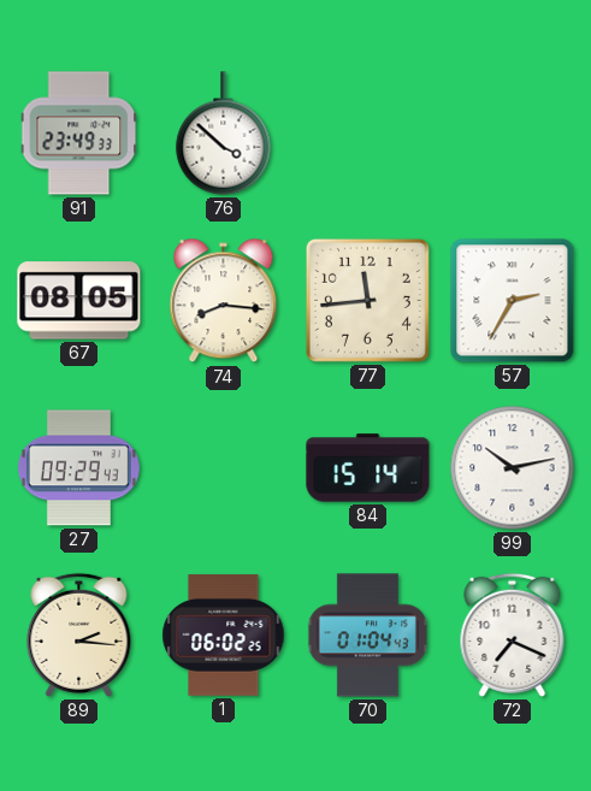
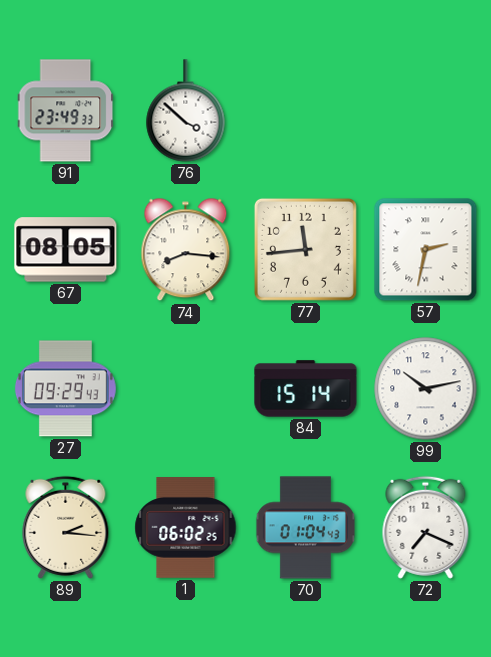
57: 2:35 -> 2:32
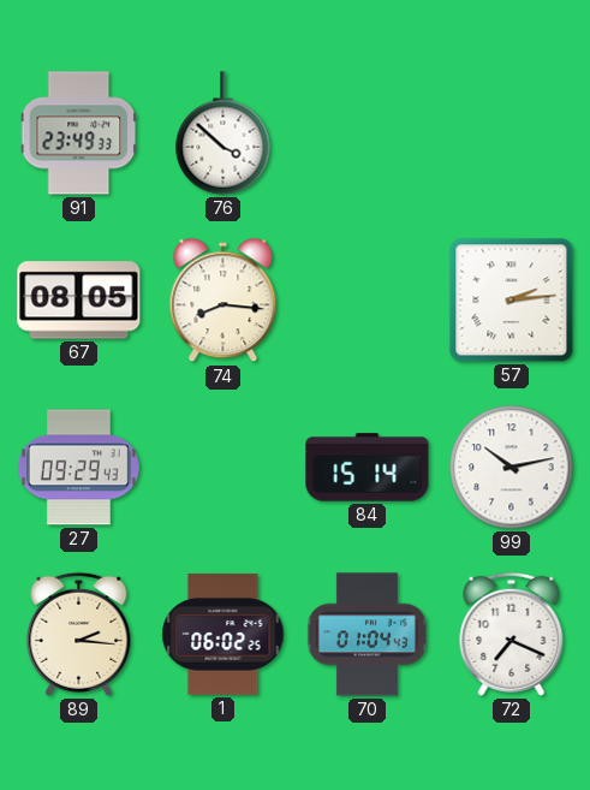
77: 11:44 -> none
57: 2:32 -> 2:14
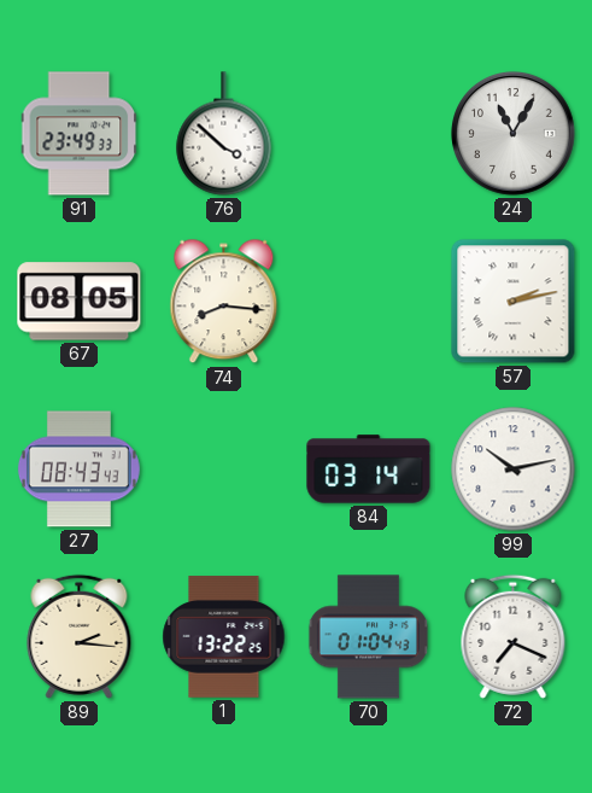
24: none -> 11:05
57: 2:14 -> 2:13
27: 09:29 -> 08:43
84: 15:14 -> 03:14
1: 06:02 -> 13:22
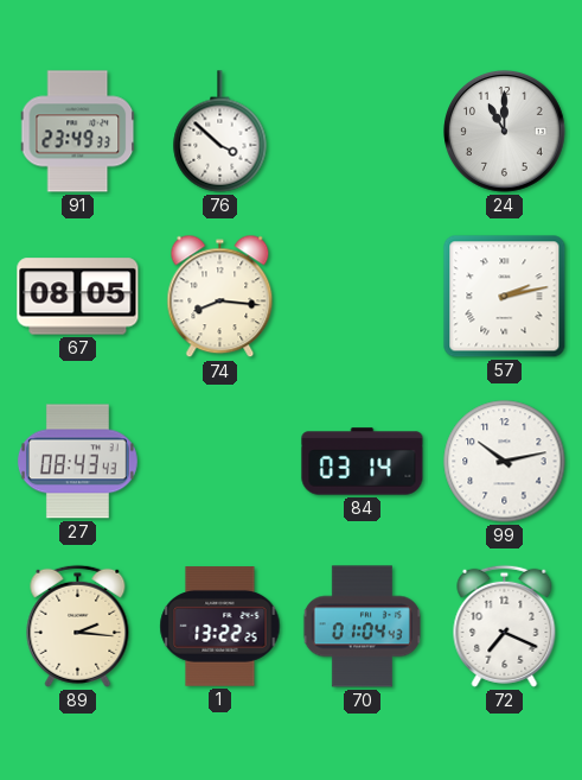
24: 11:05 -> 11:00
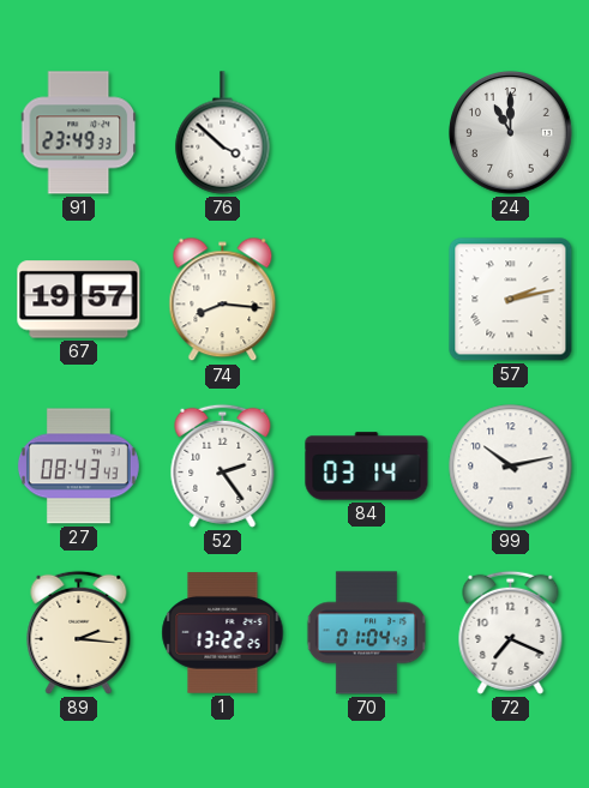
67: 08:05 -> 19:57
52: none -> 2:24
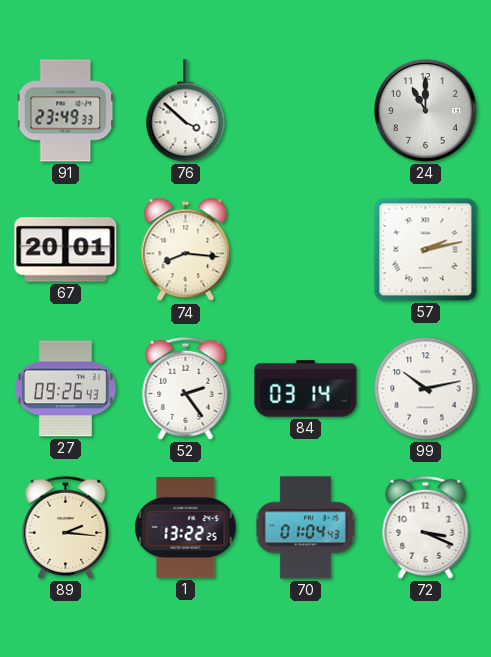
67: 19:57 -> 20:01
27: 08:43 -> 09:26
72: 7:19 -> 3:19
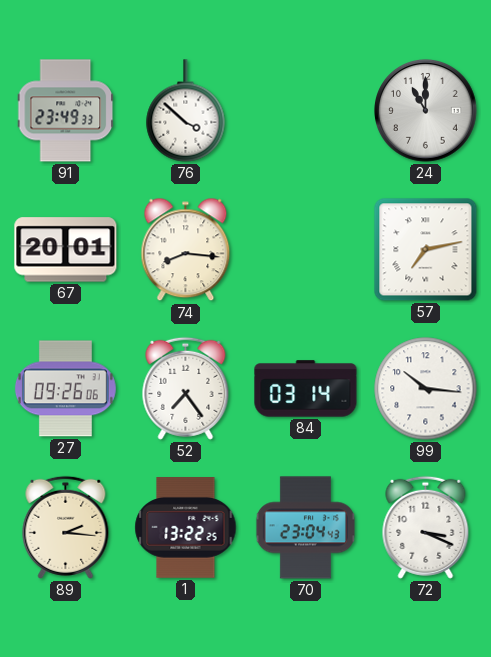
57: 2:13 -> 7:13
27: 09:26:43 -> 09:26:06
52: 2:24 -> 7:24
99: 10:13 -> 10:16
70: 01:04 -> 23:04
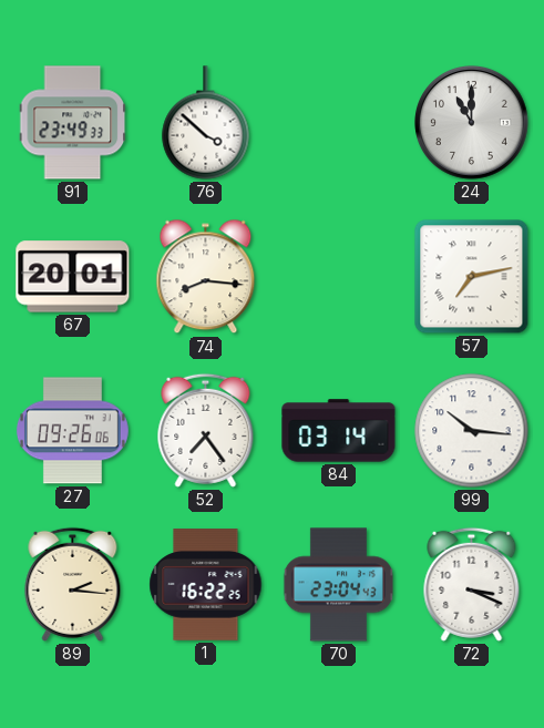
1: 13:22 -> 16:22
